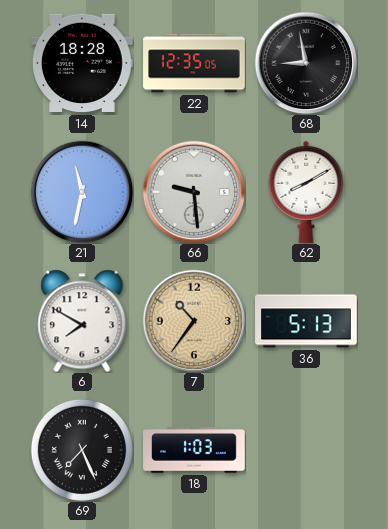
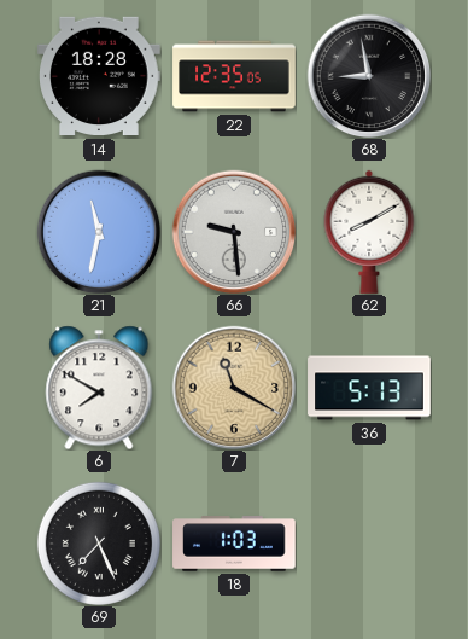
7: 10:36 -> 11:20
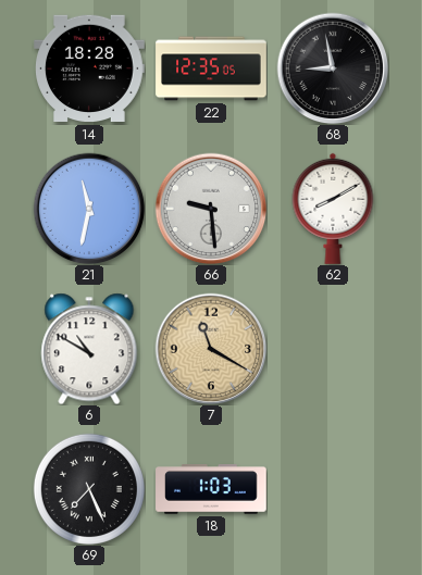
6: 7:50 -> 10:50
36: 5:13 -> none
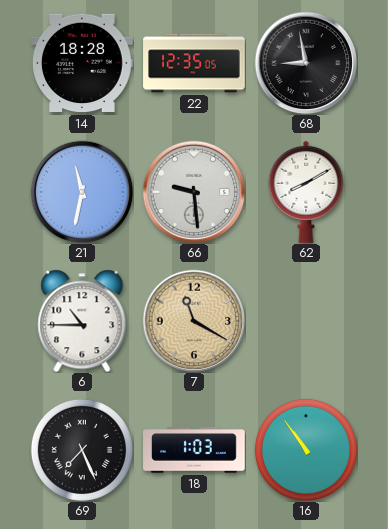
6: 10:50 -> 10:45
16: none -> 10:54
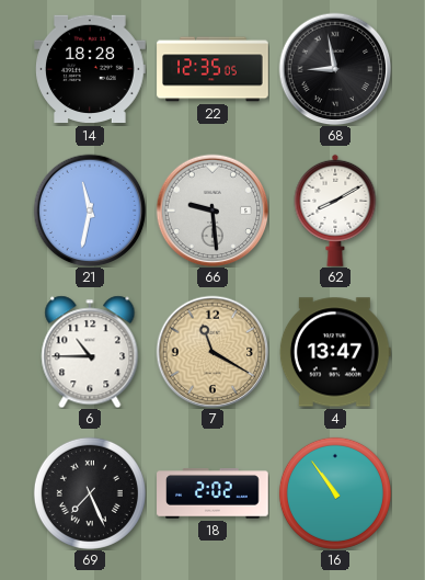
4: none -> 13:47
18: 1:03 -> 2:02
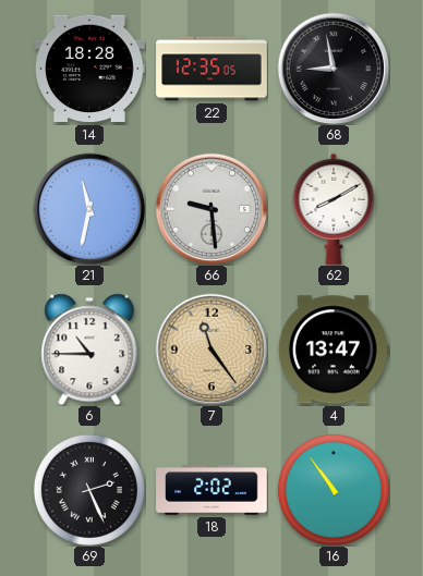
7: 11:20 -> 11:24
69: 7:26 -> 2:26
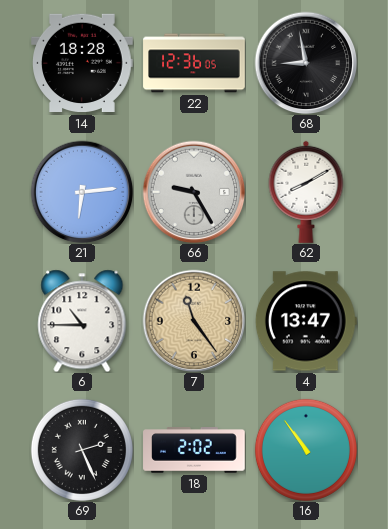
22: 12:35 -> 12:36
21: 11:32 -> 6:14
66: 9:29 -> 9:25
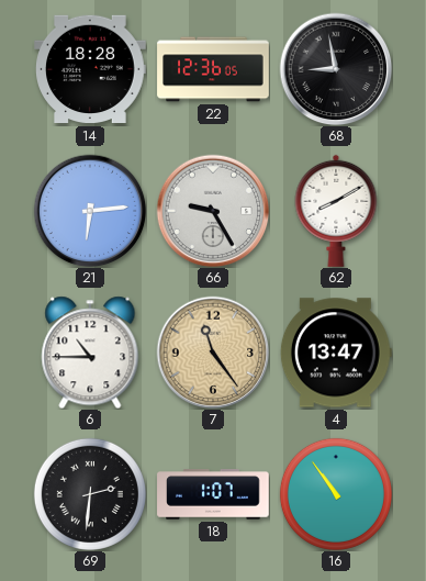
69: 2:26 -> 2:31
18: 2:02 -> 1:07
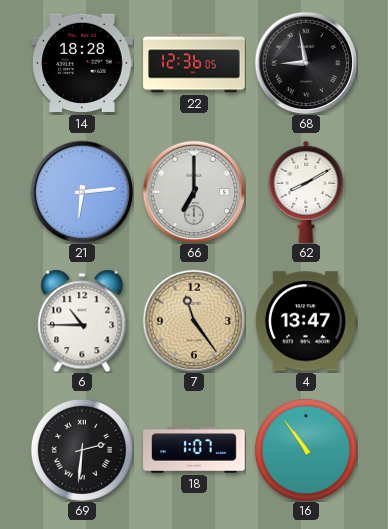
66: 9:25 -> 7:00
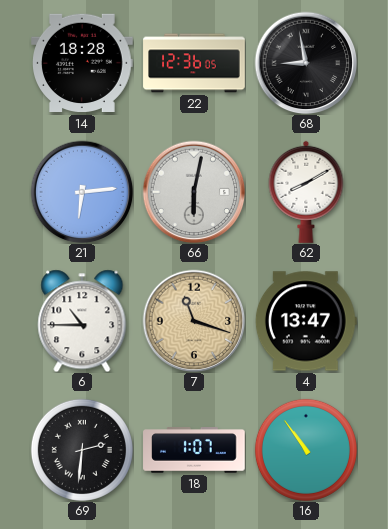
66: 7:00 -> 6:02
7: 11:24 -> 11:18
